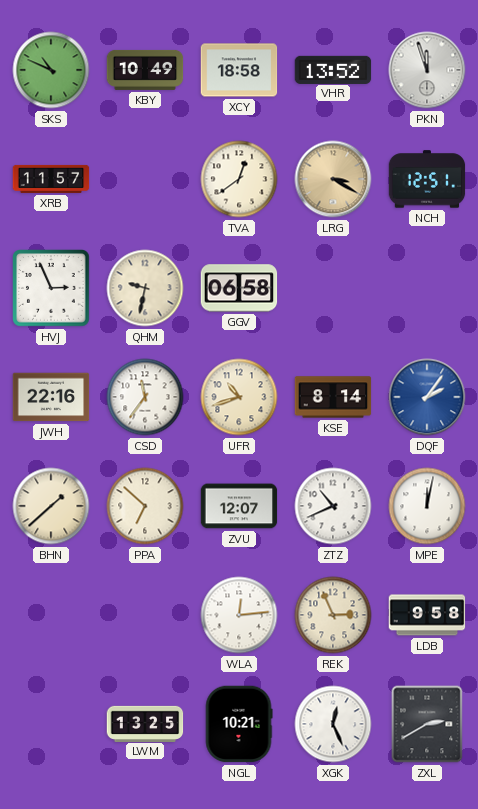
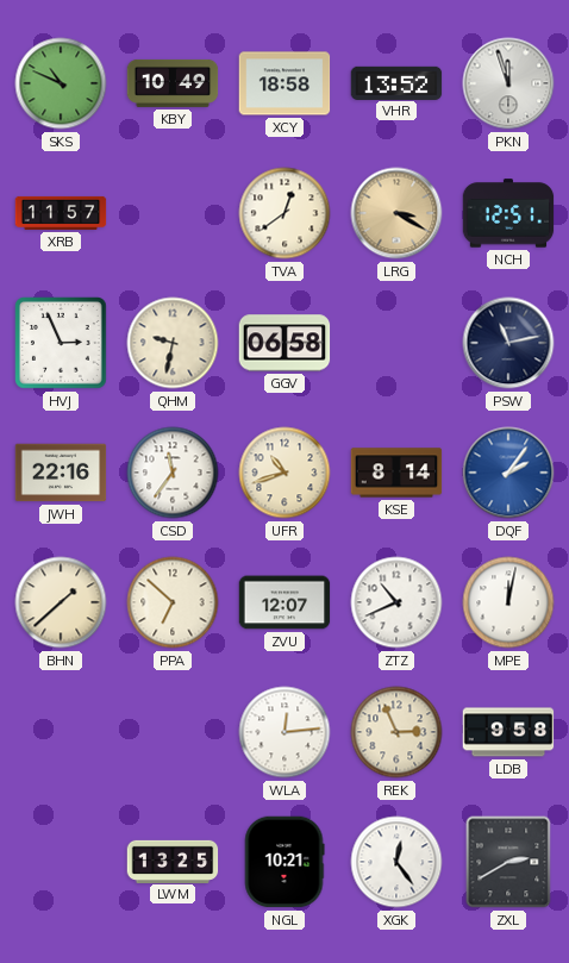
PSW: none -> 11:13
XGK: 12:26 -> 12:24
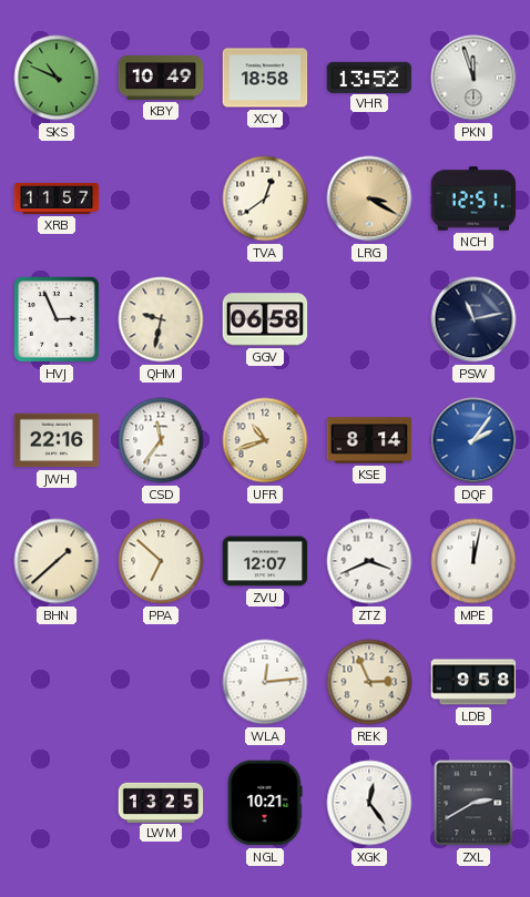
ZTZ: 10:41 -> 3:41
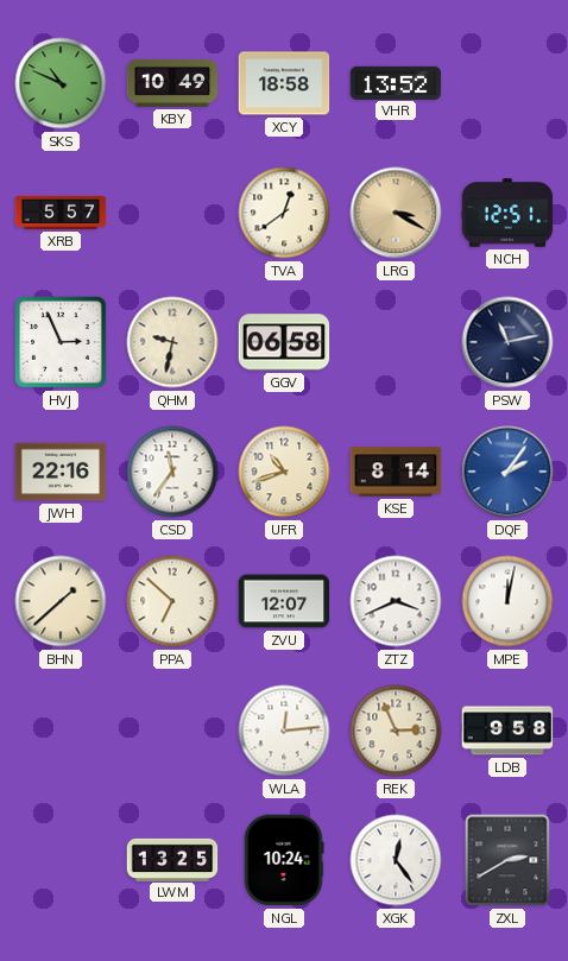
PKN: 11:57 -> none
XRB: 11:57 -> 5:57
NGL: 10:21 -> 10:24
